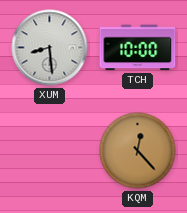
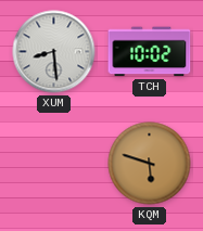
TCH: 10:00 -> 10:02
KQM: 12:23 -> 5:48
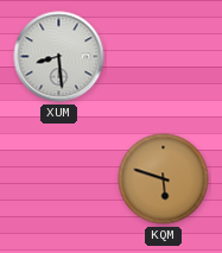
TCH: 10:02 -> none
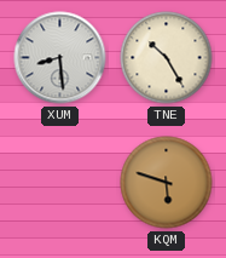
TNE: none -> 10:25
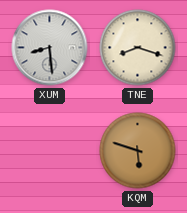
TNE: 10:25 -> 8:18
